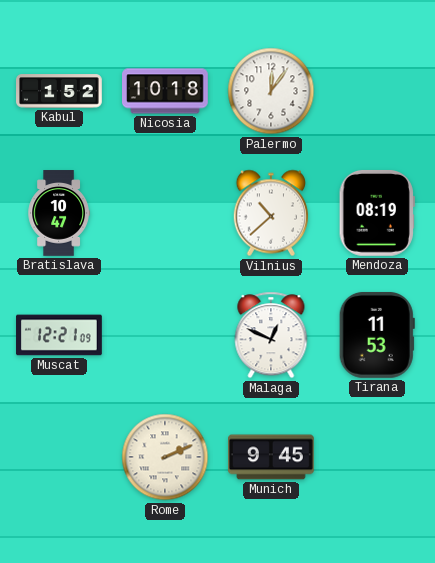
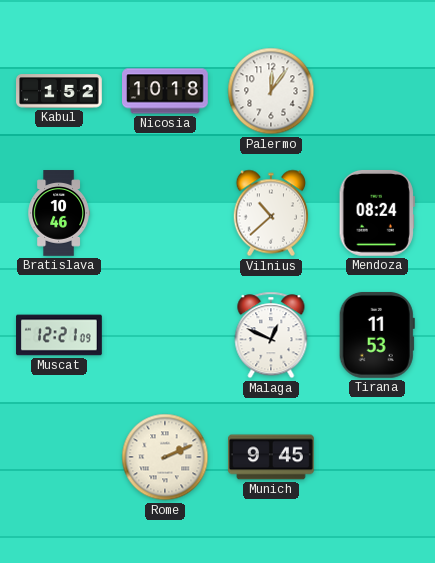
Bratislava: 10:47 -> 10:46
Mendoza: 08:19 -> 08:24
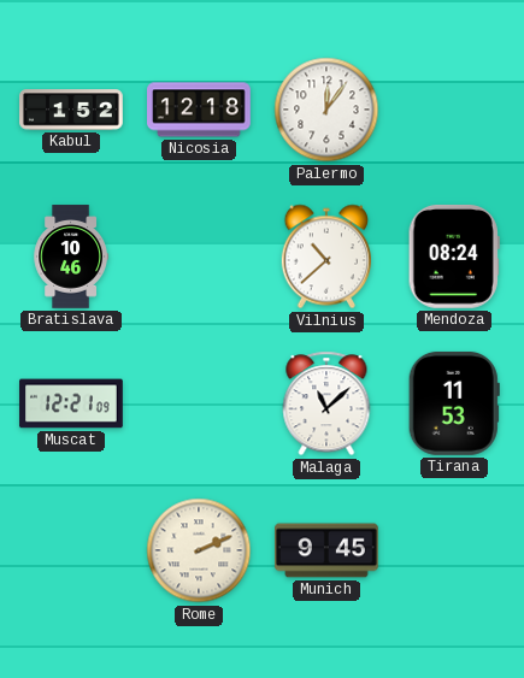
Nicosia: 10:18 -> 12:18
Malaga: 12:49 -> 11:08
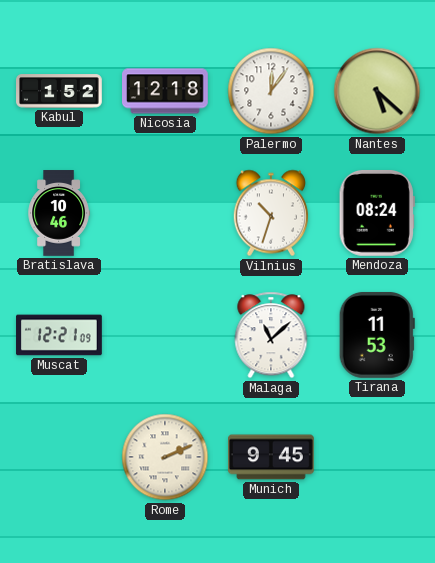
Nantes: none -> 5:22
Vilnius: 10:38 -> 10:33
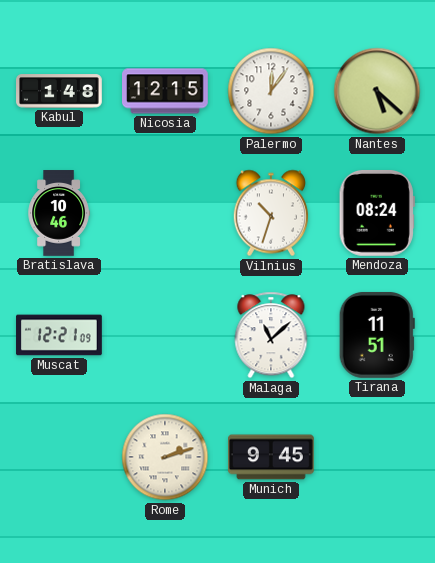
Kabul: 1:52 -> 1:48
Nicosia: 12:18 -> 12:15
Tirana: 11:53 -> 11:51
Rome: 2:11 -> 2:12
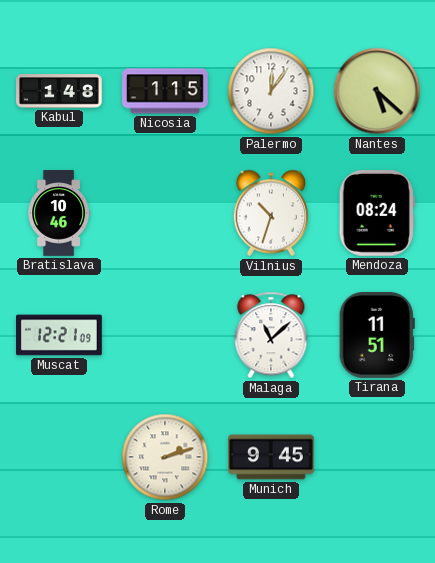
Nicosia: 12:15 -> 1:15
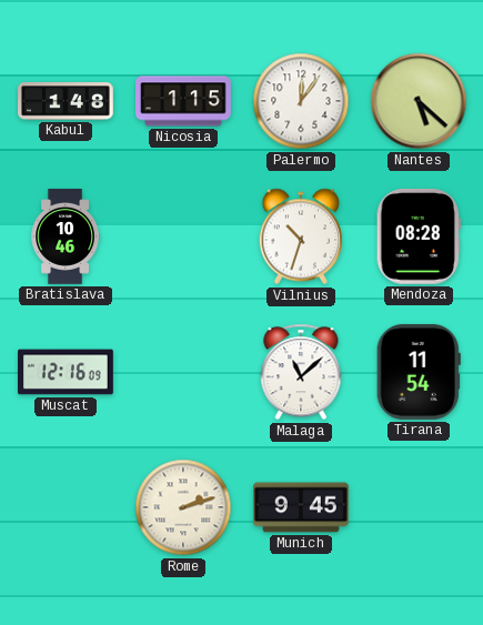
Mendoza: 08:24 -> 08:28
Muscat: 12:21 -> 12:16
Tirana: 11:51 -> 11:54
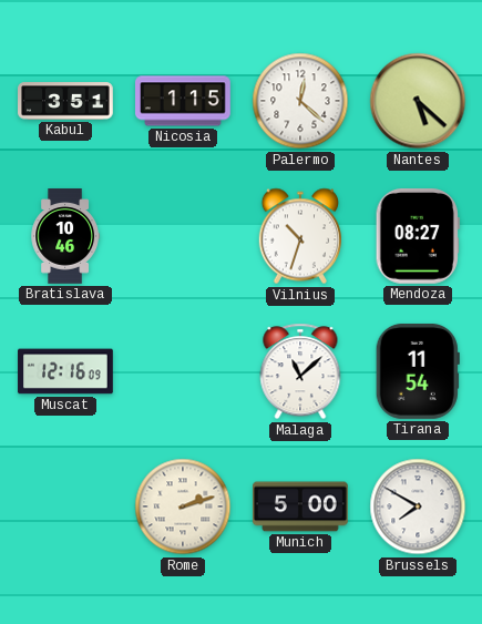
Kabul: 1:48 -> 3:51
Palermo: 12:06 -> 12:22
Mendoza: 08:28 -> 08:27
Munich: 9:45 -> 5:00
Brussels: none -> 7:50
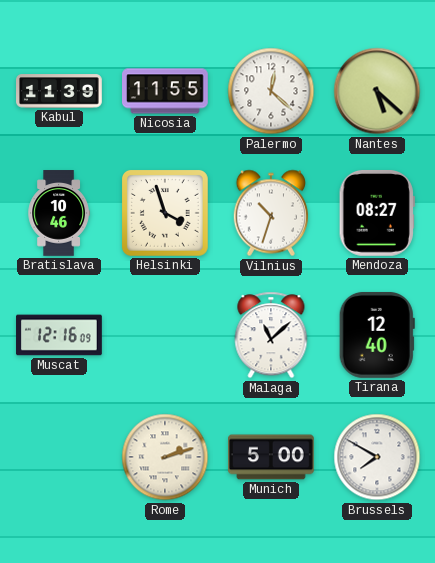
Kabul: 3:51 -> 11:39
Nicosia: 1:15 -> 11:55
Helsinki: none -> 3:57
Tirana: 11:54 -> 12:40
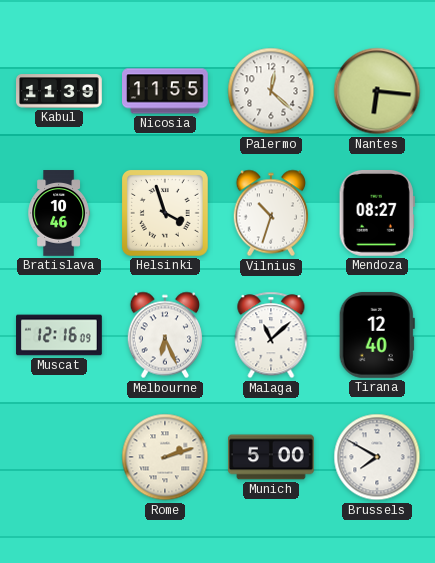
Nantes: 5:22 -> 6:16
Melbourne: none -> 6:26
